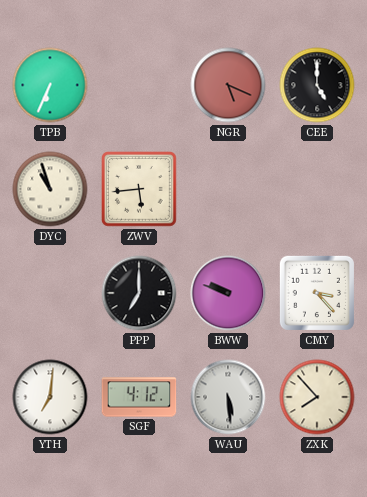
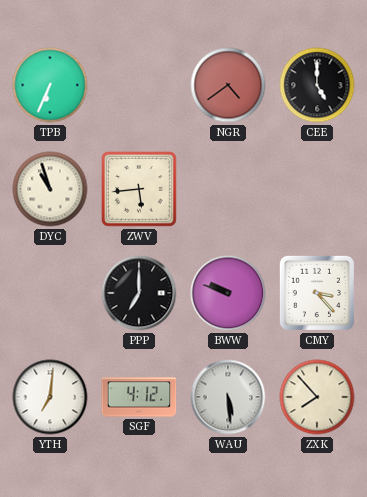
NGR: 5:19 -> 4:39
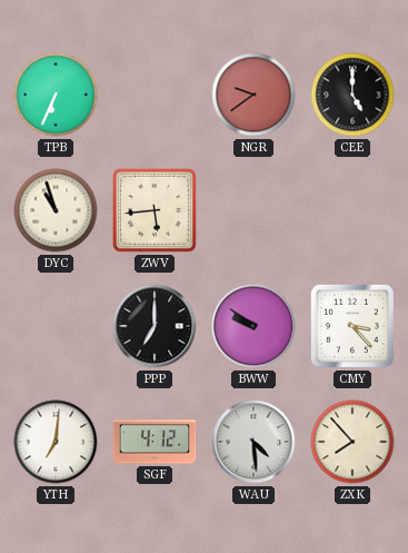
NGR: 4:39 -> 9:39
BWW: 9:48 -> 9:51
WAU: 5:29 -> 4:29
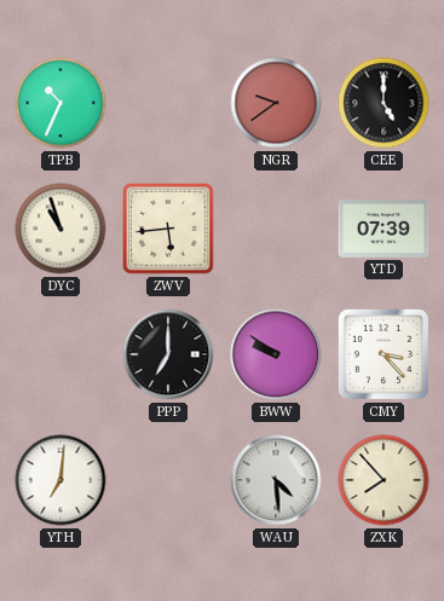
TPB: 6:34 -> 10:34
YTD: none -> 07:39
SGF: 4:12 -> none
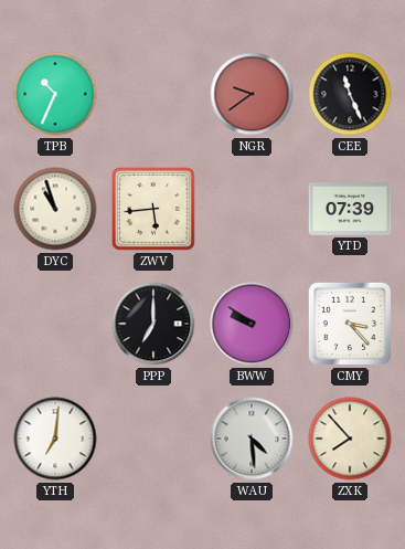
CEE: 5:00 -> 11:26
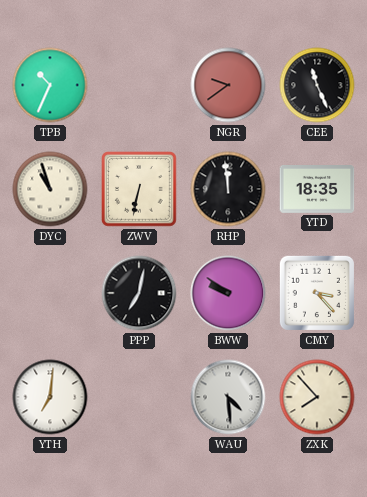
ZWV: 5:44 -> 6:32
RHP: none -> 11:59
YTD: 07:39 -> 18:35
PPP: 7:00 -> 7:02
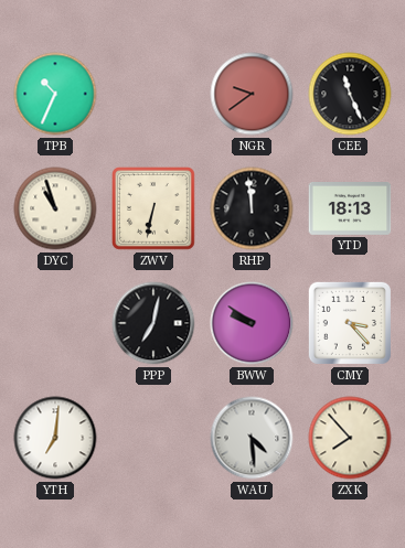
YTD: 18:35 -> 18:13
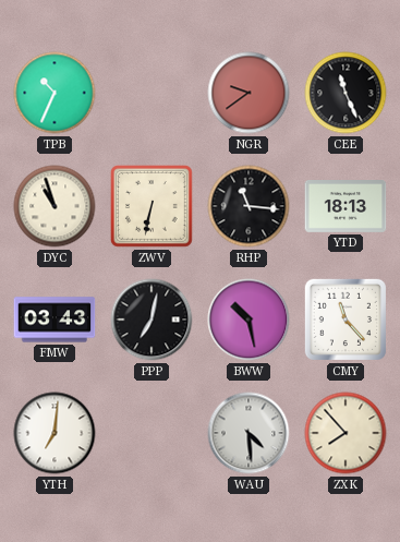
RHP: 11:59 -> 11:16
FMW: none -> 03:43
BWW: 9:51 -> 10:28
CMY: 3:23 -> 11:23
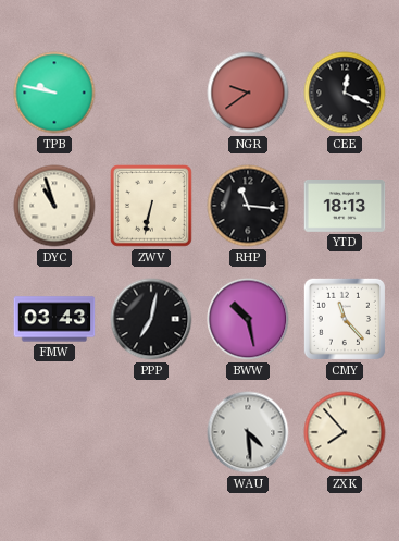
TPB: 10:34 -> 9:47
CEE: 11:26 -> 12:19
YTH: 7:01 -> none
